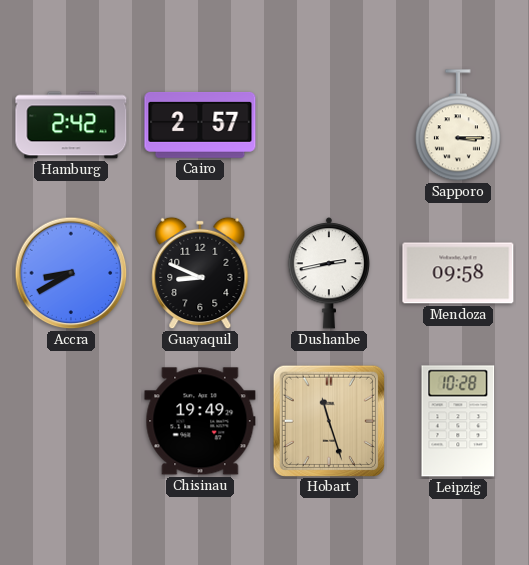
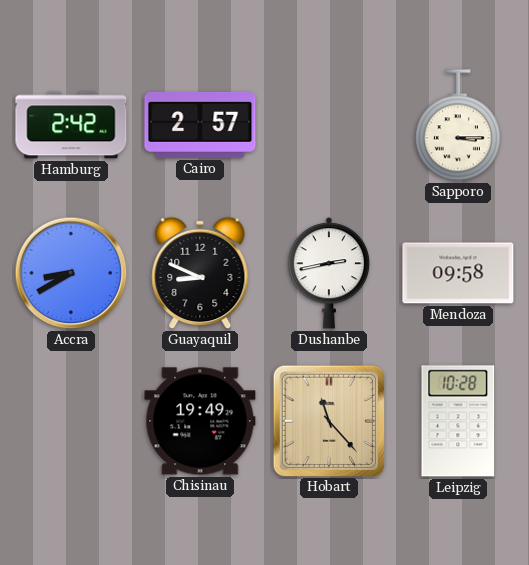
Hobart: 11:27 -> 11:23
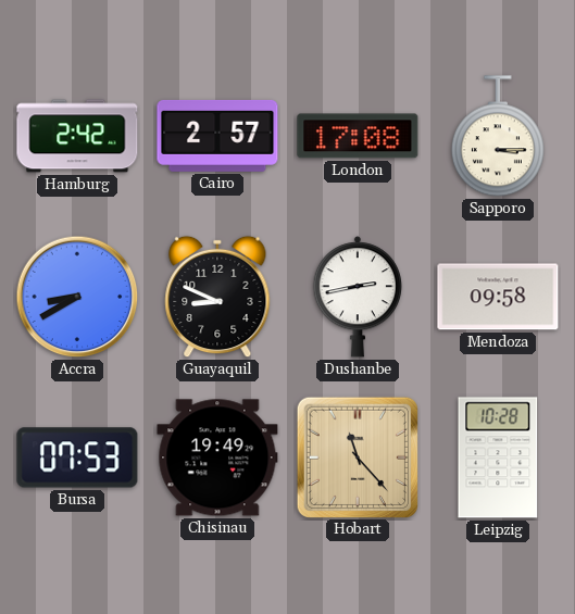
London: none -> 17:08
Bursa: none -> 07:53
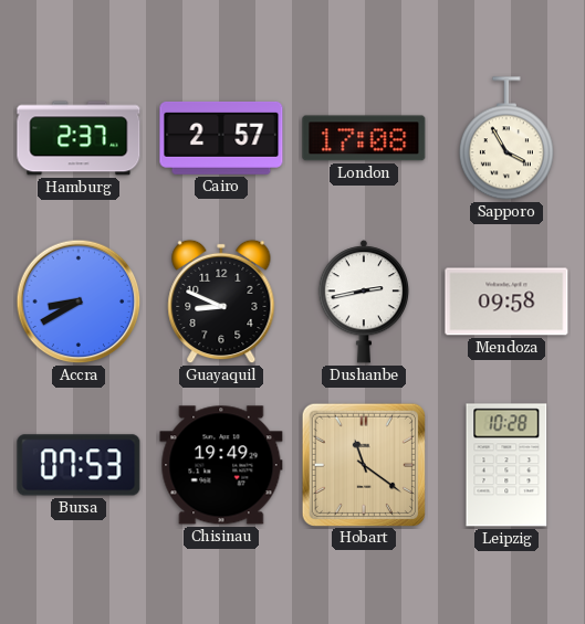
Hamburg: 2:42 -> 2:37
Sapporo: 3:15 -> 3:55
Hobart: 11:23 -> 11:21
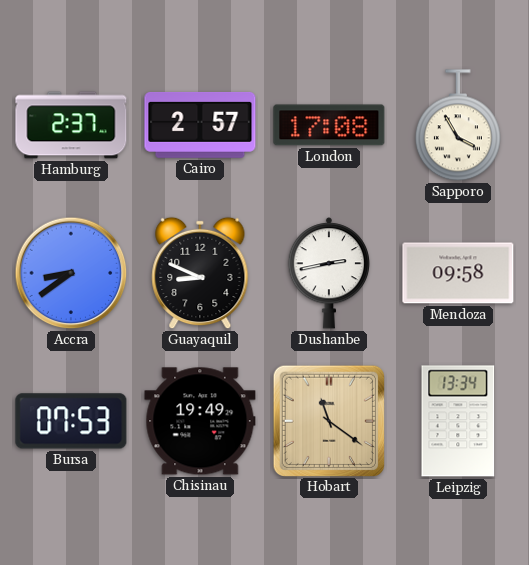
Accra: 8:40 -> 8:39
Leipzig: 10:28 -> 13:34
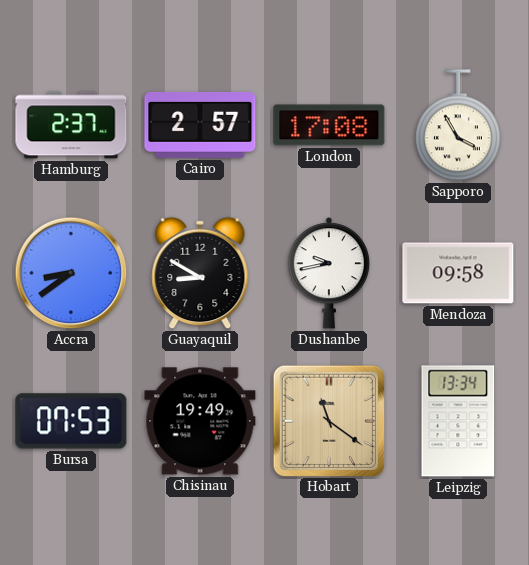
Guayaquil: 8:49 -> 8:50
Dushanbe: 2:43 -> 9:43
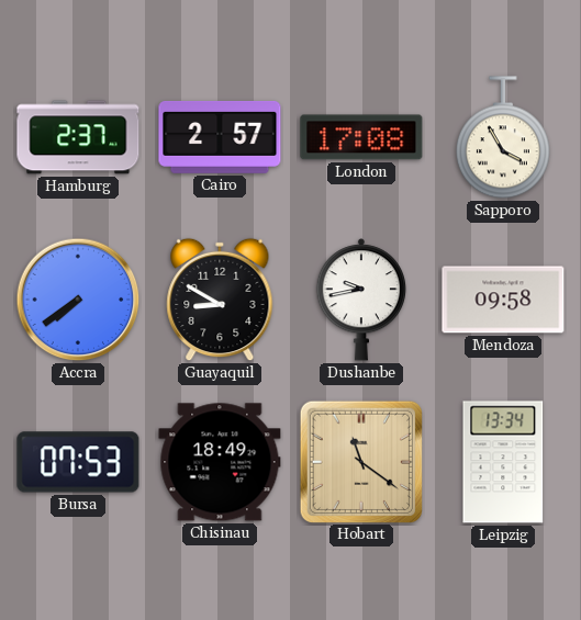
Accra: 8:39 -> 7:39
Chisinau: 19:49 -> 18:49
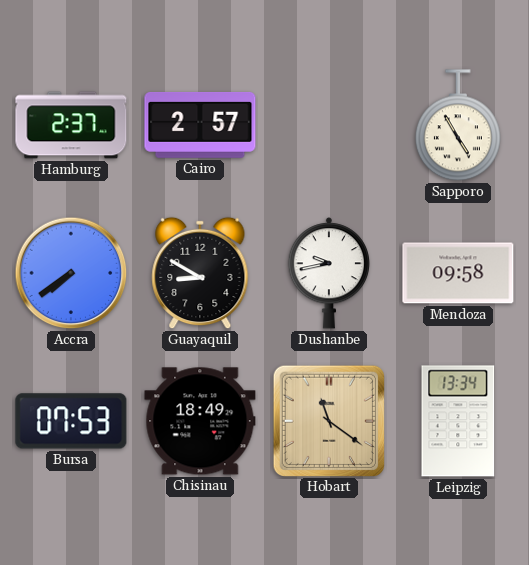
London: 17:08 -> none
Sapporo: 3:55 -> 4:55
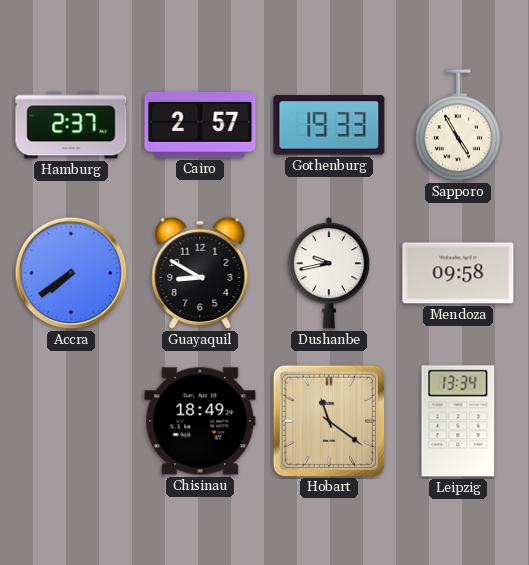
Gothenburg: none -> 19:33
Bursa: 07:53 -> none
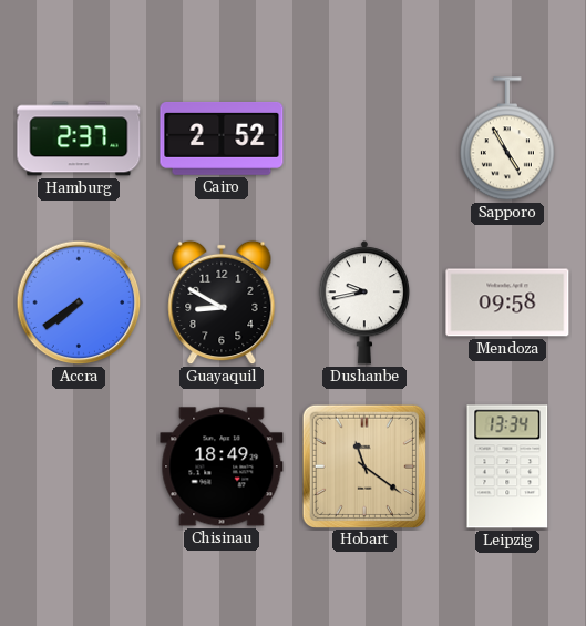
Cairo: 2:57 -> 2:52
Gothenburg: 19:33 -> none
